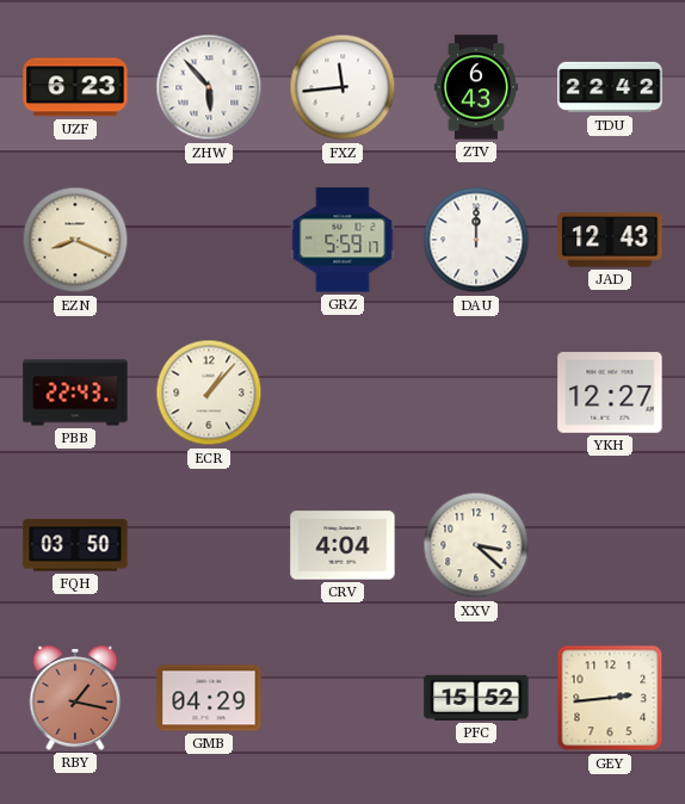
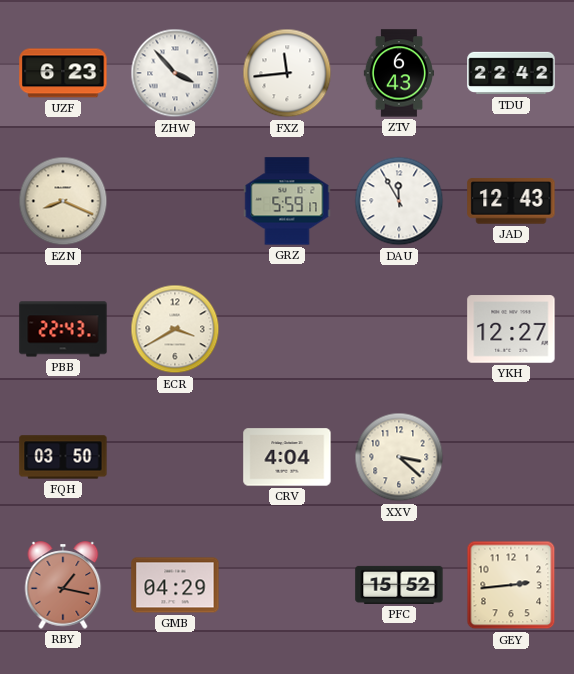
ZHW: 5:53 -> 3:53
DAU: 12:00 -> 11:55
ECR: 1:07 -> 3:40
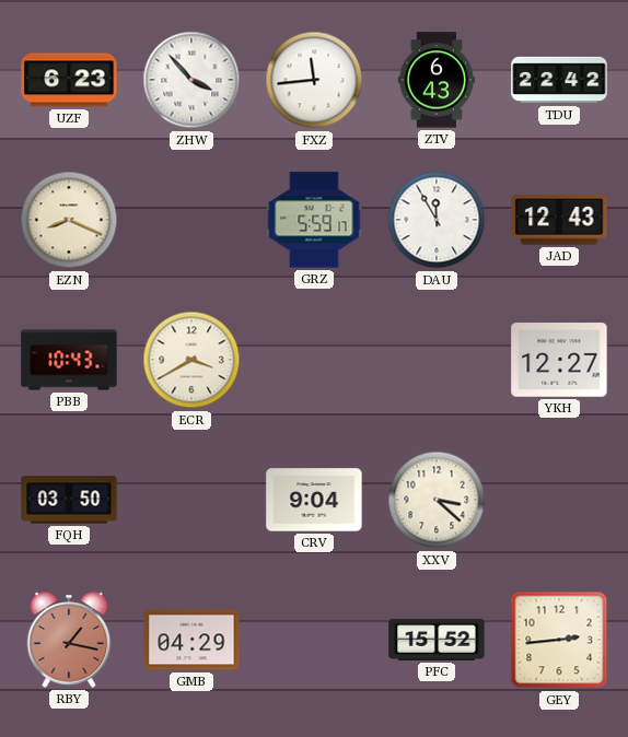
PBB: 22:43 -> 10:43
CRV: 4:04 -> 9:04
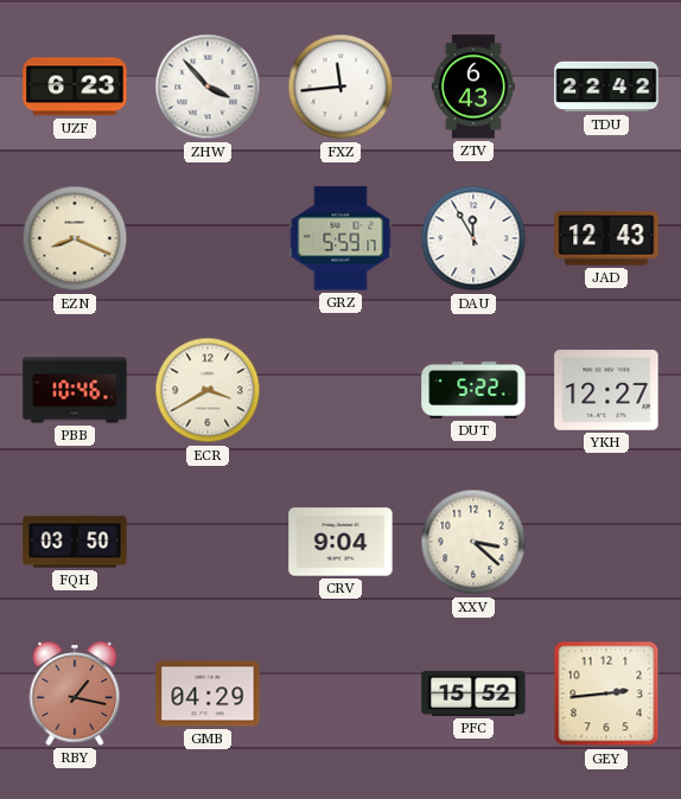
PBB: 10:43 -> 10:46
DUT: none -> 5:22
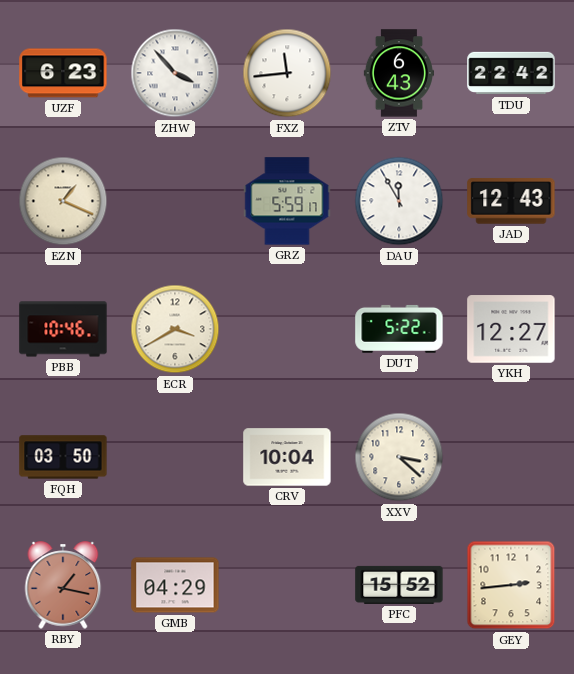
EZN: 8:19 -> 1:19
CRV: 9:04 -> 10:04
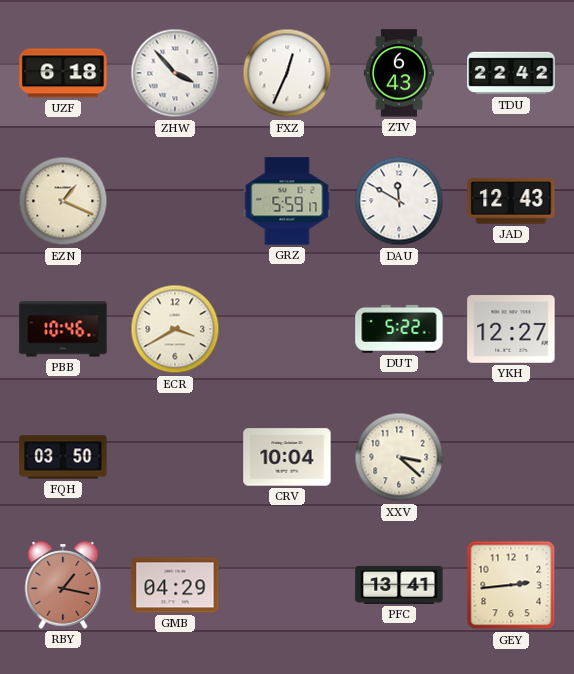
UZF: 6:23 -> 6:18
FXZ: 11:44 -> 12:34
DAU: 11:55 -> 11:50
PFC: 15:52 -> 13:41
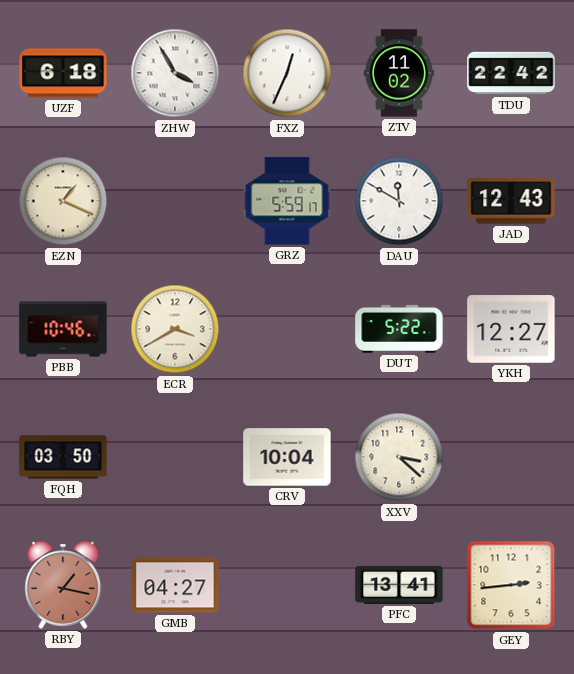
ZHW: 3:53 -> 3:55
ZTV: 6:43 -> 11:02
GMB: 04:29 -> 04:27
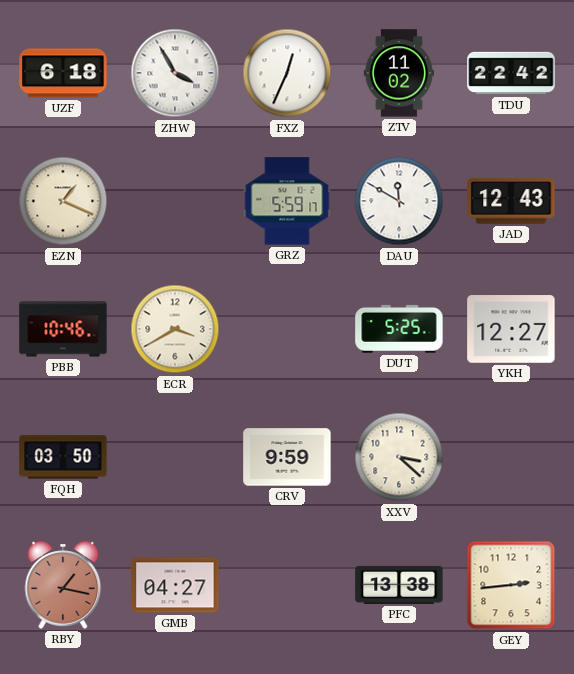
DUT: 5:22 -> 5:25
CRV: 10:04 -> 9:59
PFC: 13:41 -> 13:38
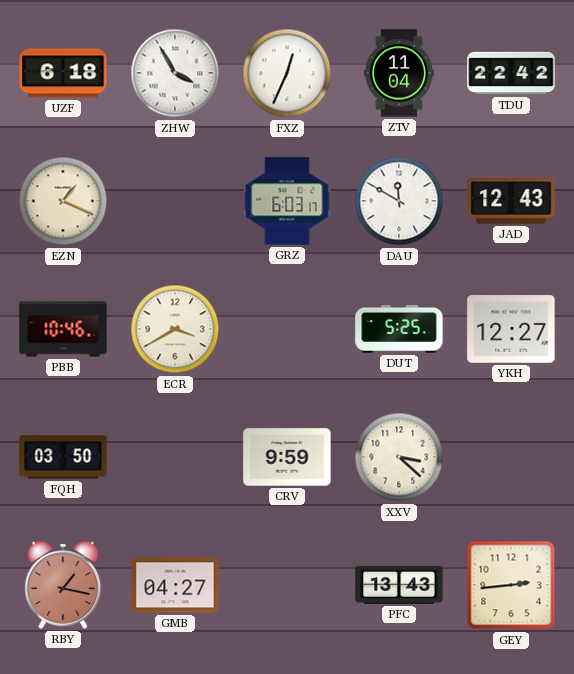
ZTV: 11:02 -> 11:04
GRZ: 5:59 -> 6:03
PFC: 13:38 -> 13:43
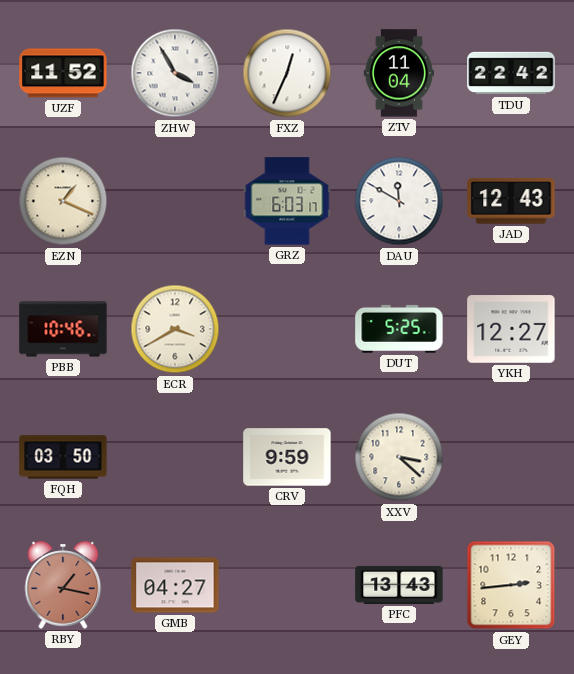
UZF: 6:18 -> 11:52
